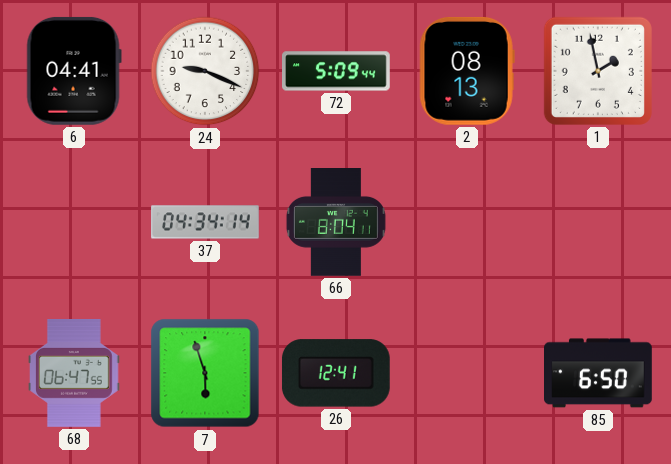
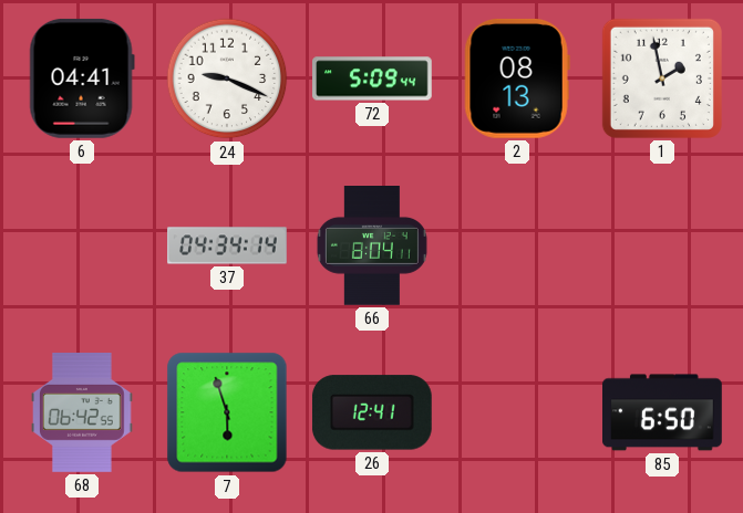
68: 06:47 -> 06:42
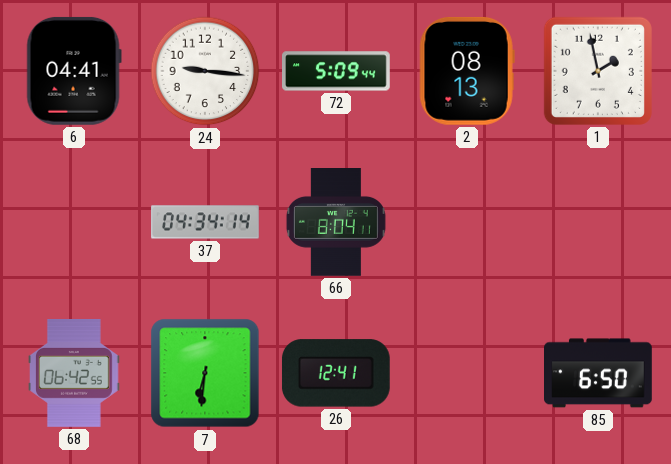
24: 9:19 -> 9:16
7: 5:57 -> 6:31
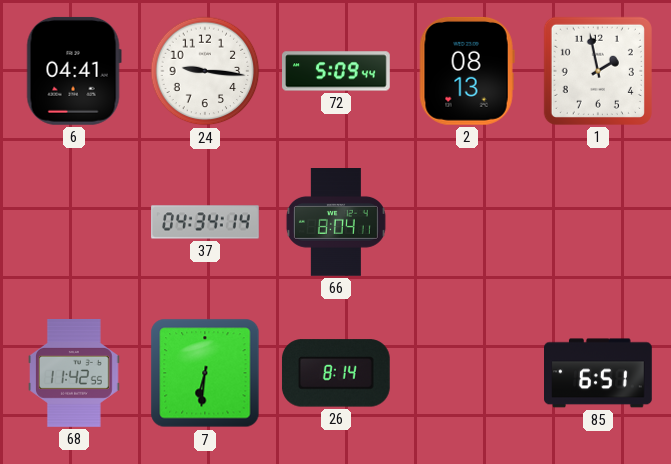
68: 06:42 -> 11:42
26: 12:41 -> 8:14
85: 6:50 -> 6:51
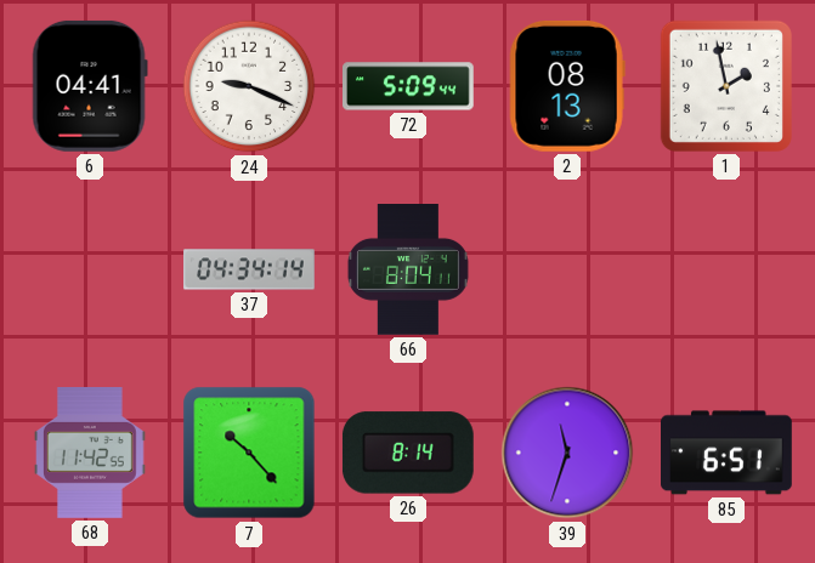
24: 9:16 -> 9:19
7: 6:31 -> 10:23
39: none -> 11:33
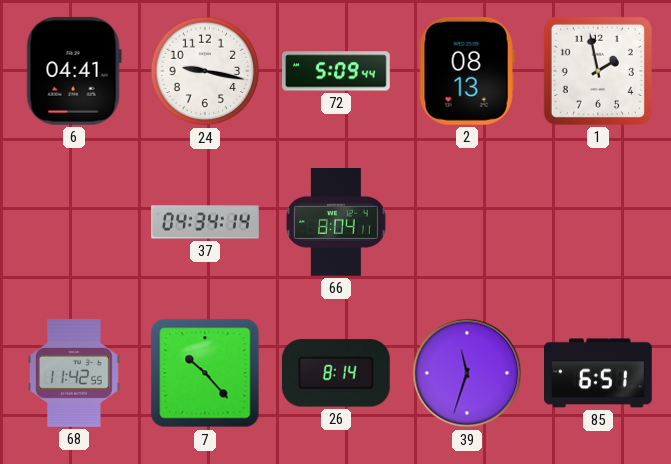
24: 9:19 -> 9:17
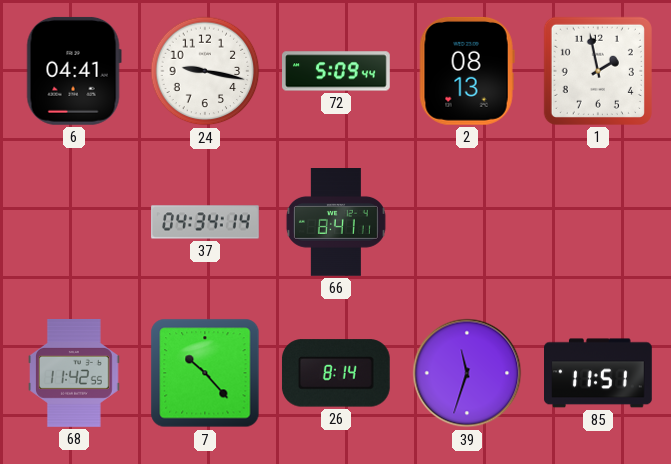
66: 8:04 -> 8:41
85: 6:51 -> 11:51
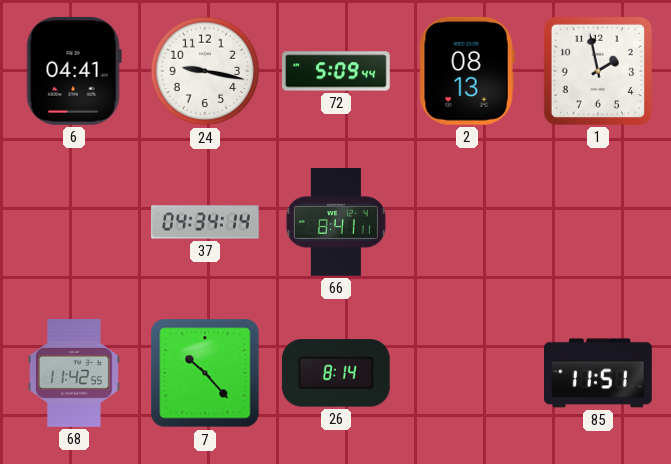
39: 11:33 -> none
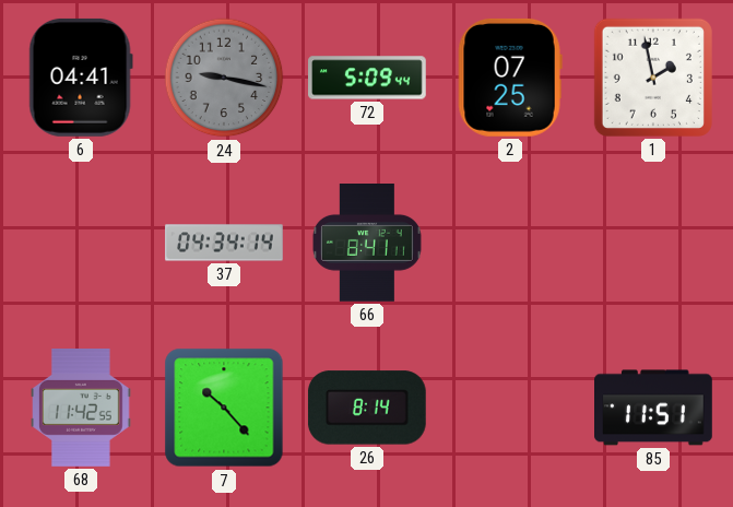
24 dial: white -> grey
2: 08:13 -> 07:25
